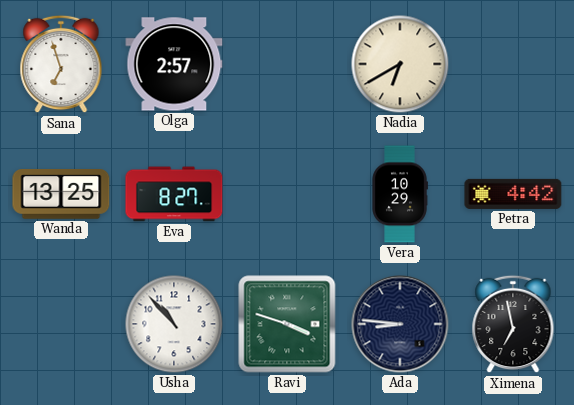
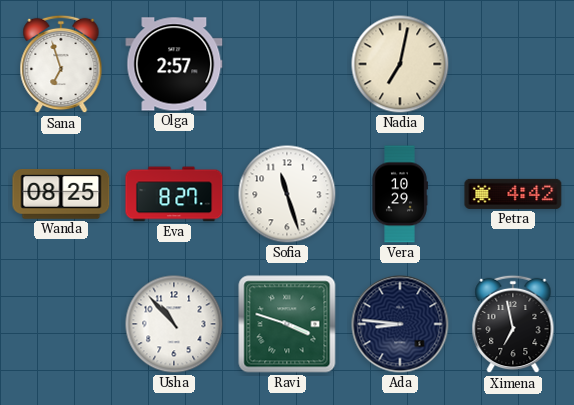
Nadia: 6:40 -> 7:02
Wanda: 13:25 -> 08:25
Sofia: none -> 11:27
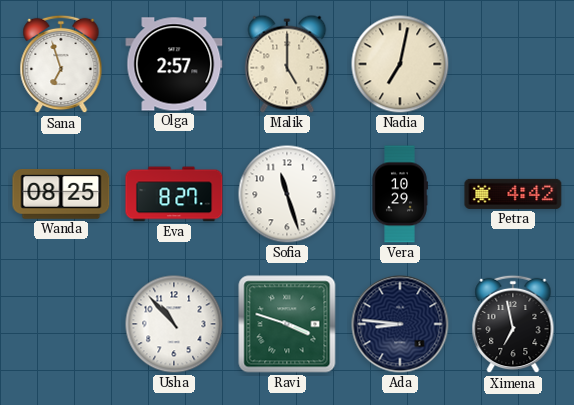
Malik: none -> 5:00
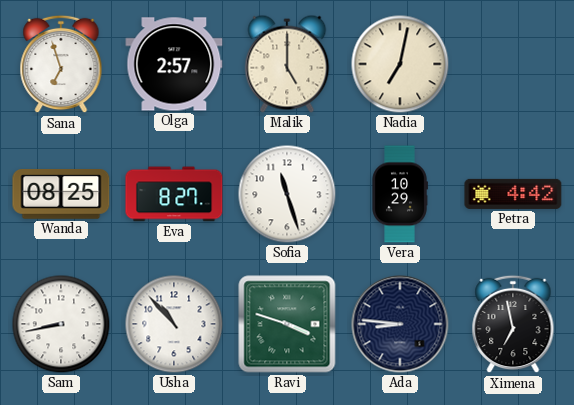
Sam: none -> 8:43
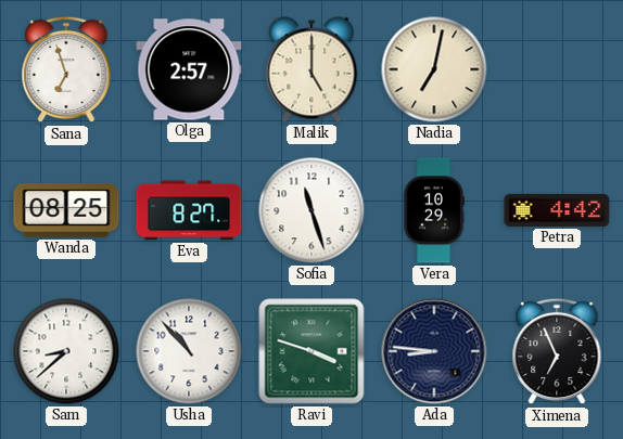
Sam: 8:43 -> 8:38
Ximena: 6:58 -> 6:56
